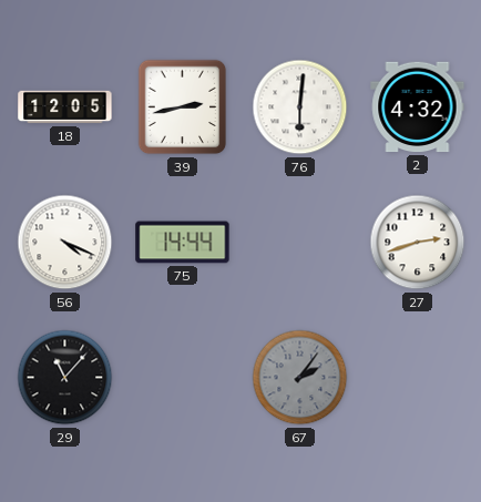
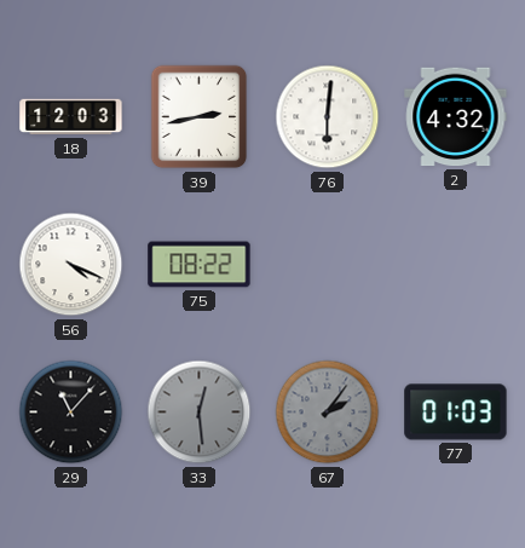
18: 12:05 -> 12:03
75: 14:44 -> 08:22
27: 2:42 -> none
33: none -> 12:29
77: none -> 01:03
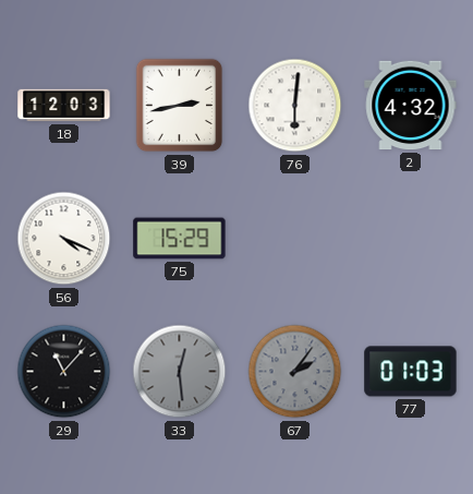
75: 08:22 -> 15:29
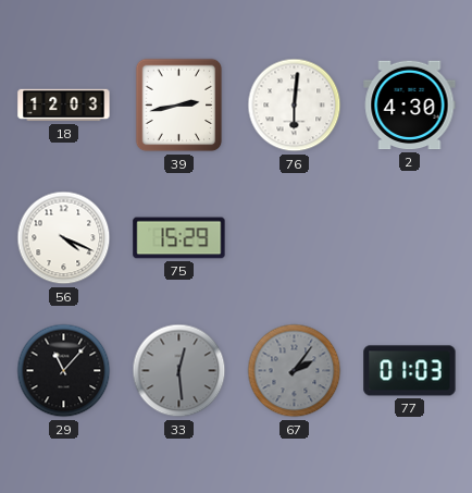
2: 4:32 -> 4:30
